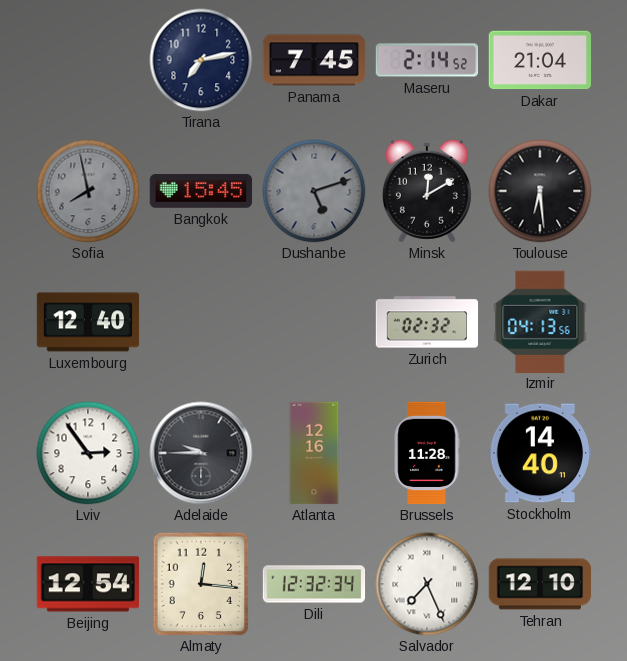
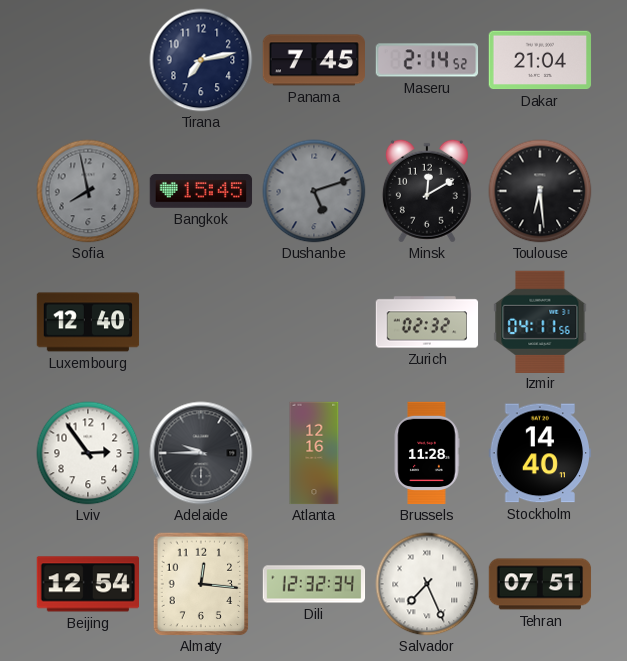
Izmir: 04:13 -> 04:11
Tehran: 12:10 -> 07:51
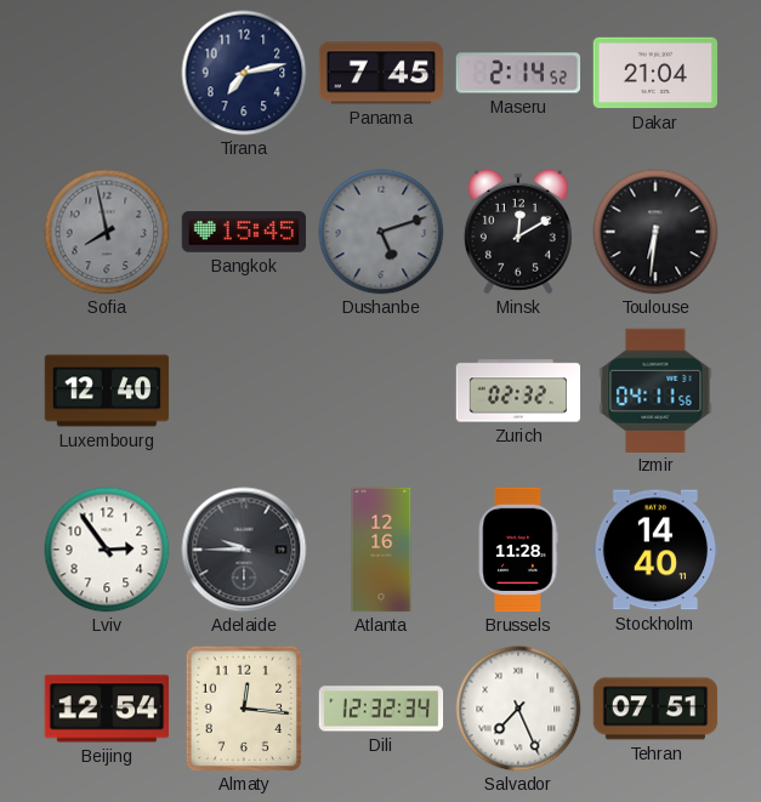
Toulouse: 6:29 -> 6:31
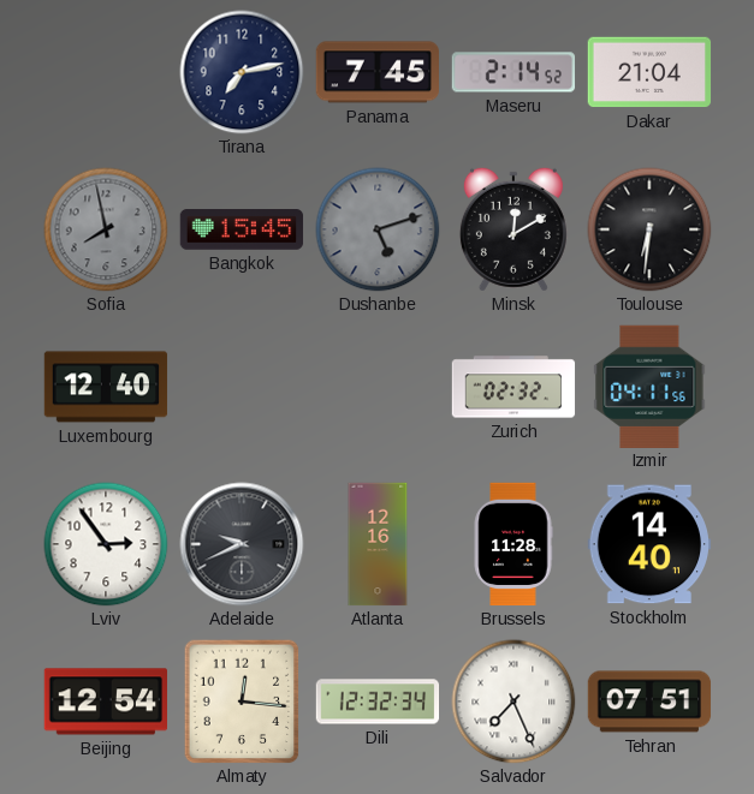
Adelaide: 9:45 -> 9:41
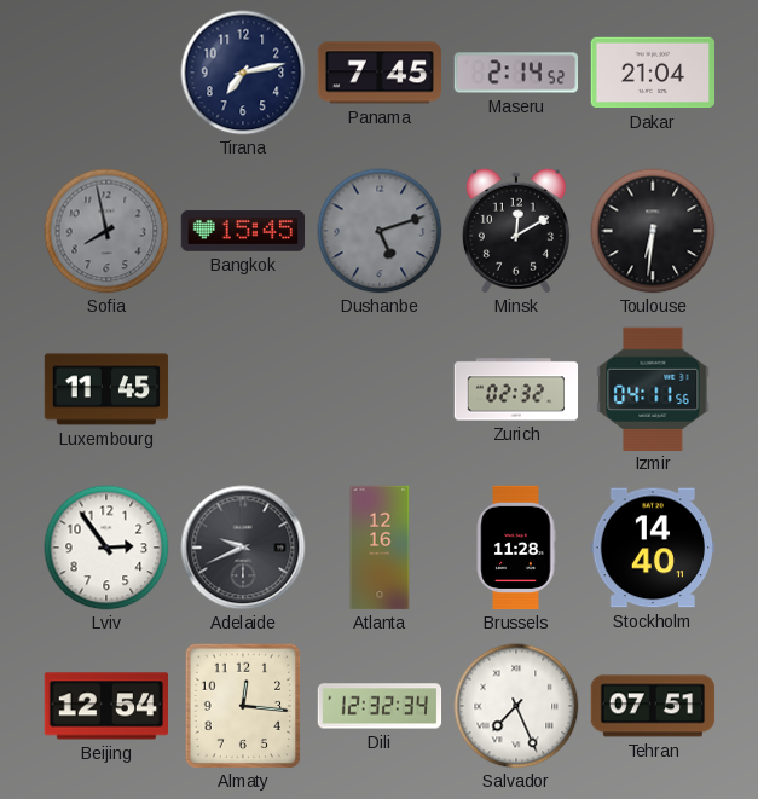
Luxembourg: 12:40 -> 11:45
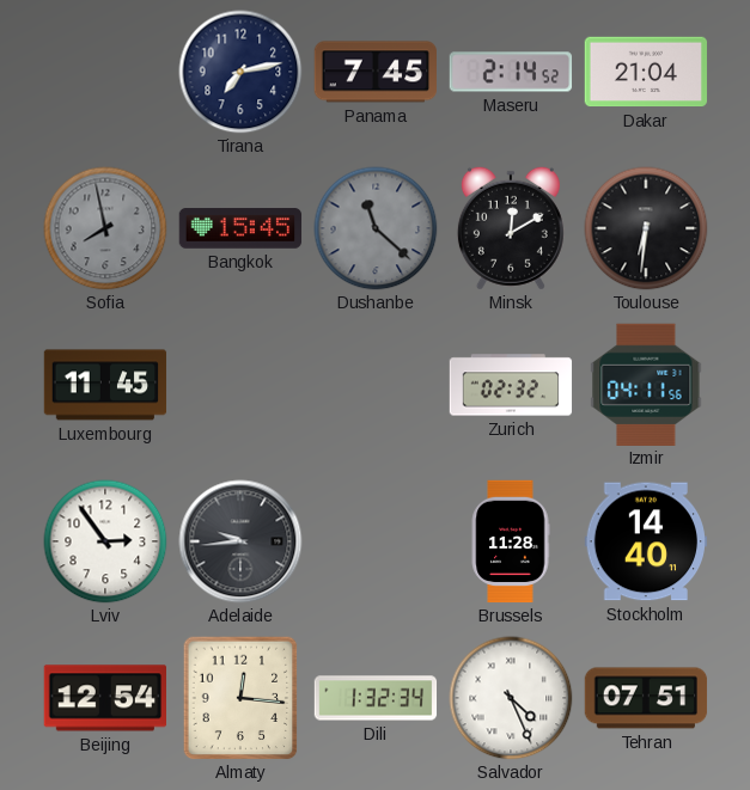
Dushanbe: 5:12 -> 11:22
Adelaide: 9:41 -> 9:44
Atlanta: 12:16 -> none
Dili: 12:32 -> 1:32
Salvador: 7:26 -> 4:26
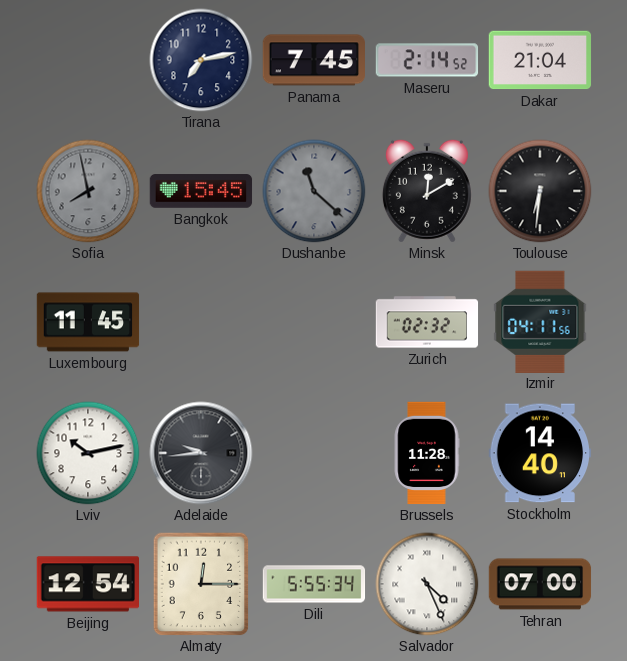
Lviv: 2:54 -> 10:13
Almaty: 12:16 -> 12:15
Dili: 1:32 -> 5:55
Tehran: 07:51 -> 07:00
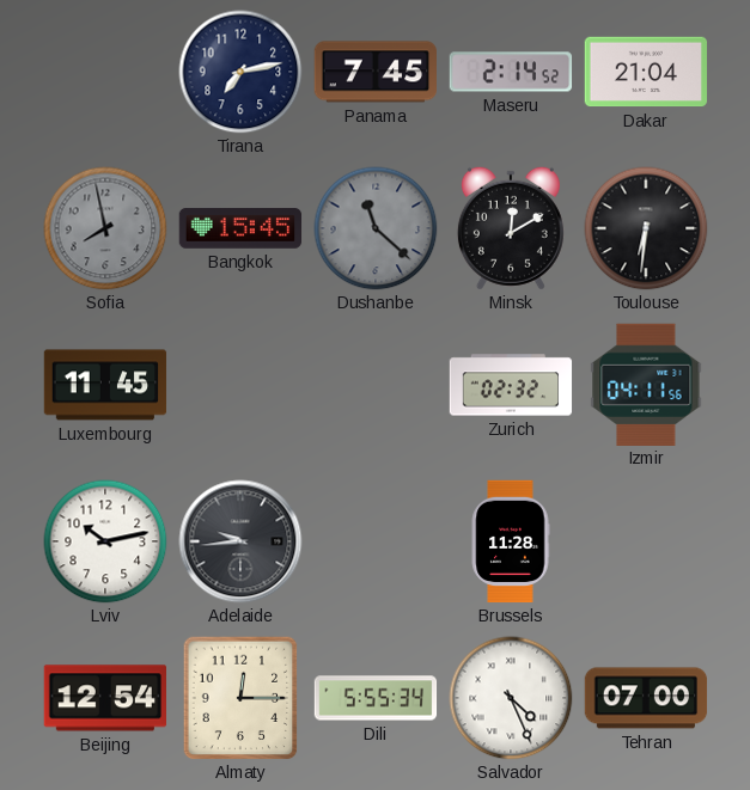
Stockholm: 14:40 -> none
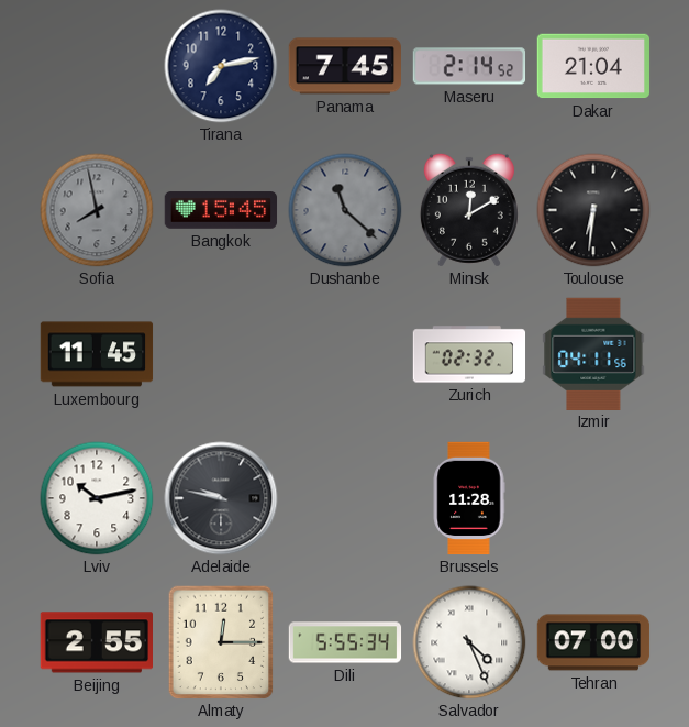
Adelaide: 9:44 -> 9:47
Beijing: 12:54 -> 2:55
